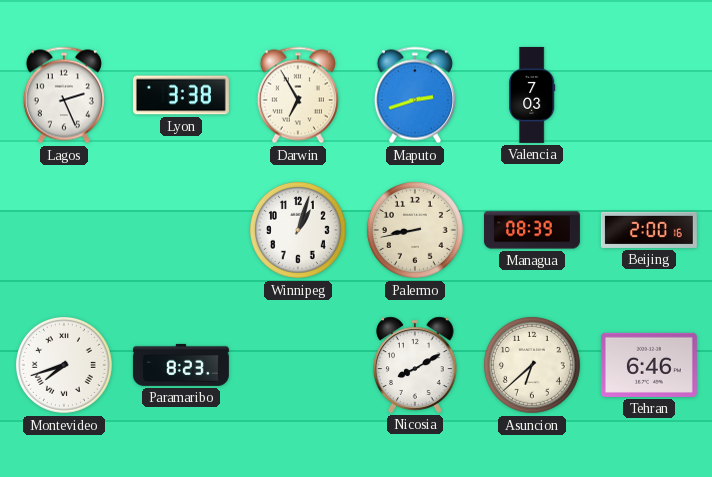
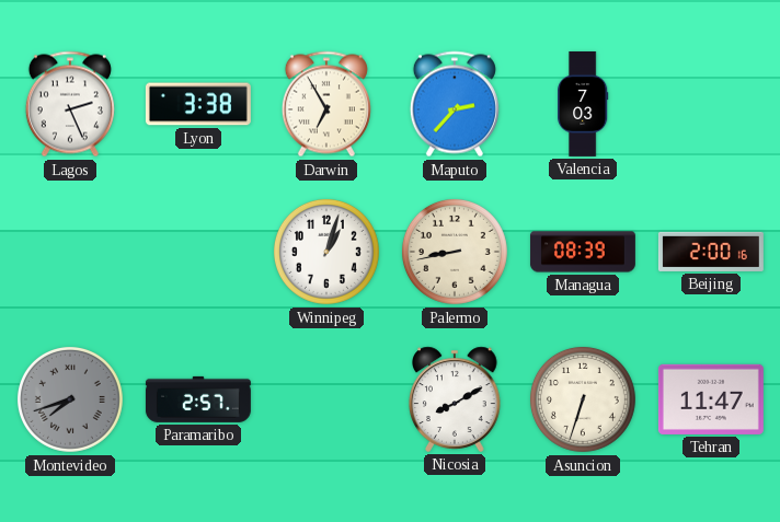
Maputo: 2:42 -> 2:37
Montevideo dial: white -> grey
Paramaribo: 8:23 -> 2:57
Asuncion: 6:38 -> 6:33
Tehran: 6:46 -> 11:47
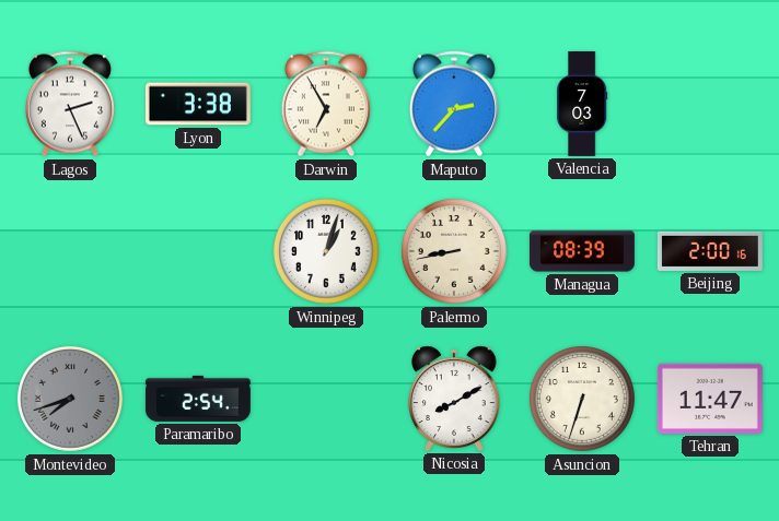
Paramaribo: 2:57 -> 2:54
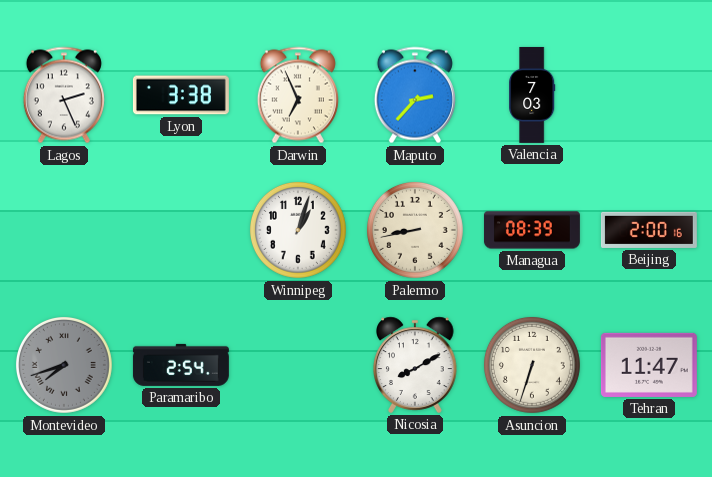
Darwin: 6:55 -> 6:56
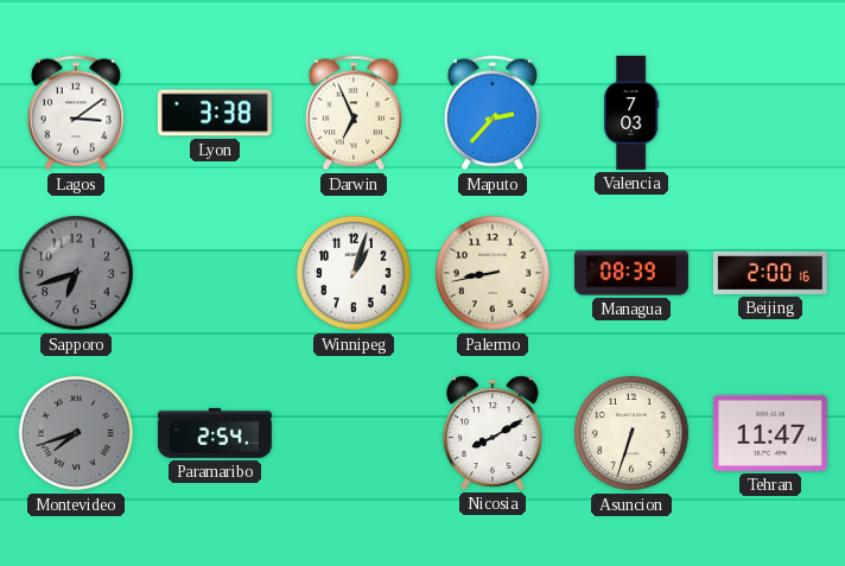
Lagos: 2:26 -> 3:09
Sapporo: none -> 6:42
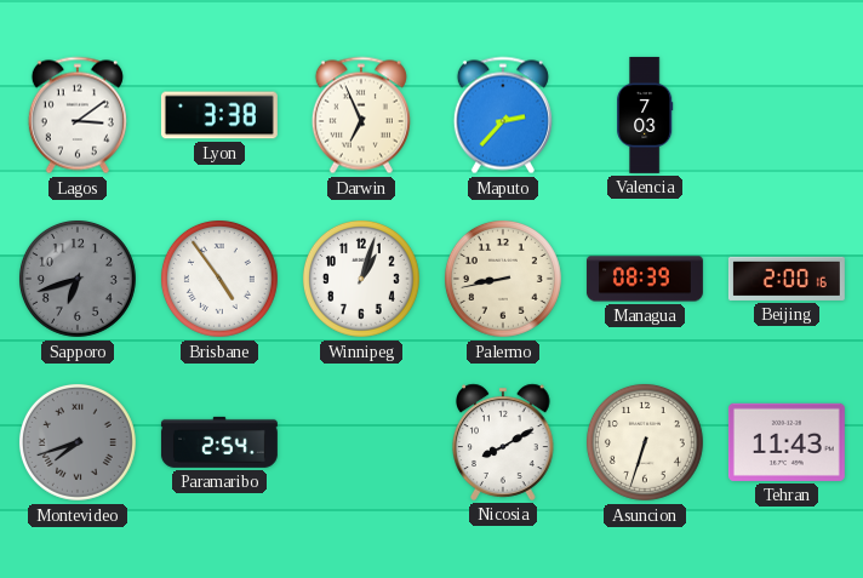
Brisbane: none -> 4:54
Tehran: 11:47 -> 11:43
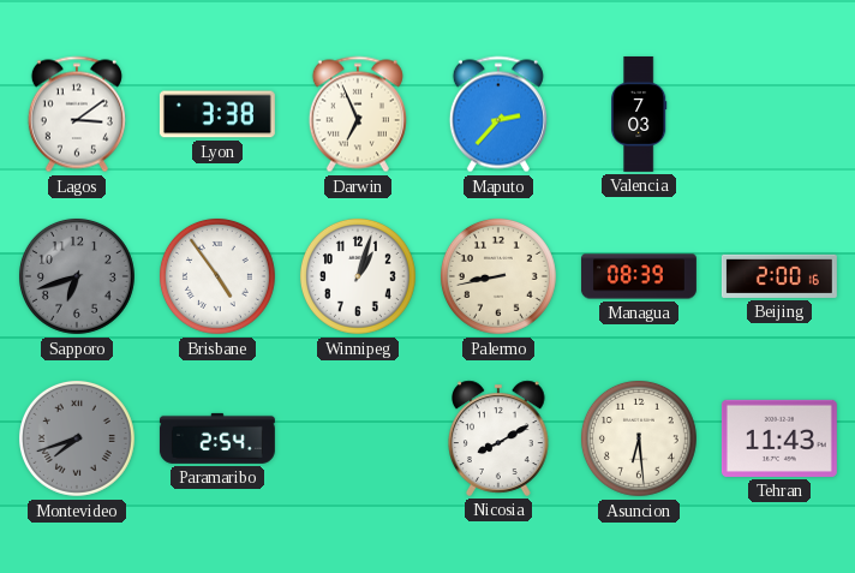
Asuncion: 6:33 -> 6:29
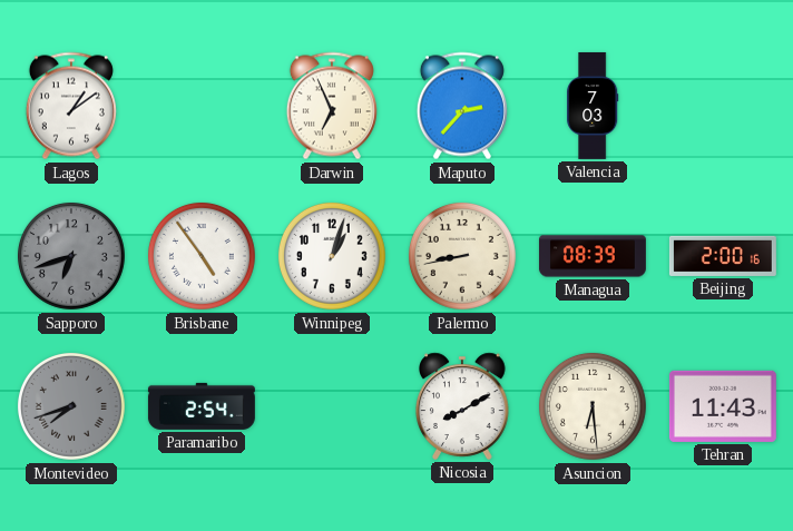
Lagos: 3:09 -> 1:09
Lyon: 3:38 -> none
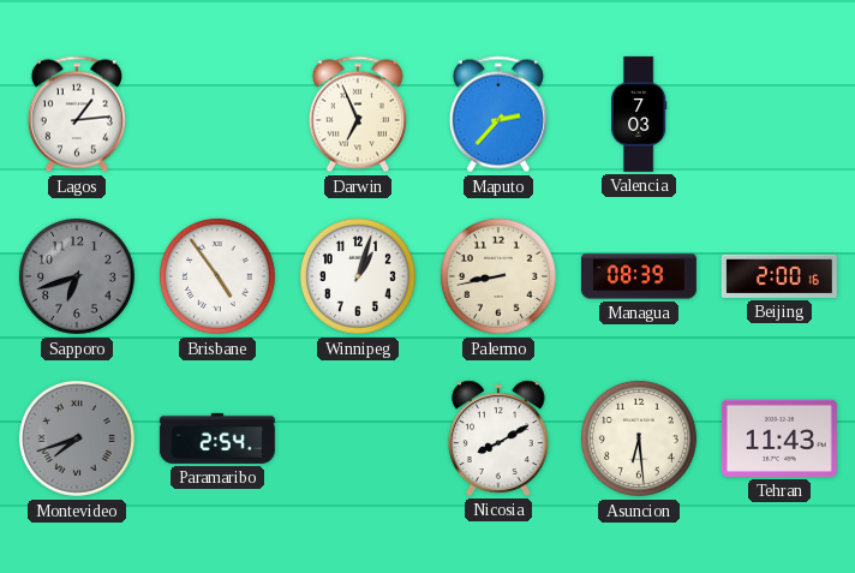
Lagos: 1:09 -> 1:14
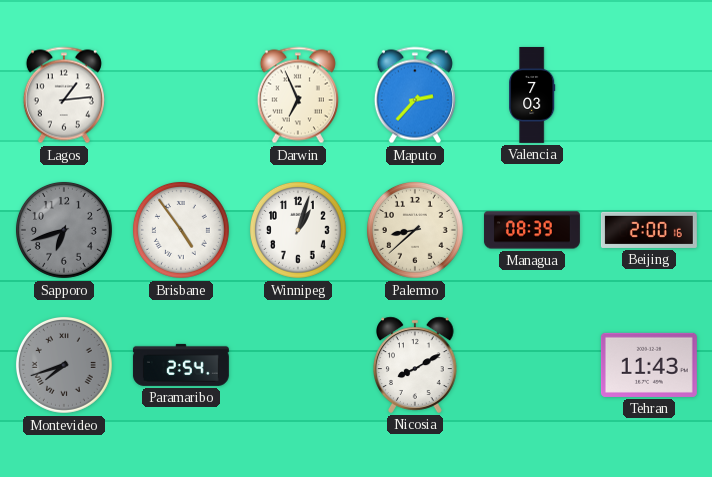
Palermo: 8:43 -> 8:38
Asuncion: 6:29 -> none
